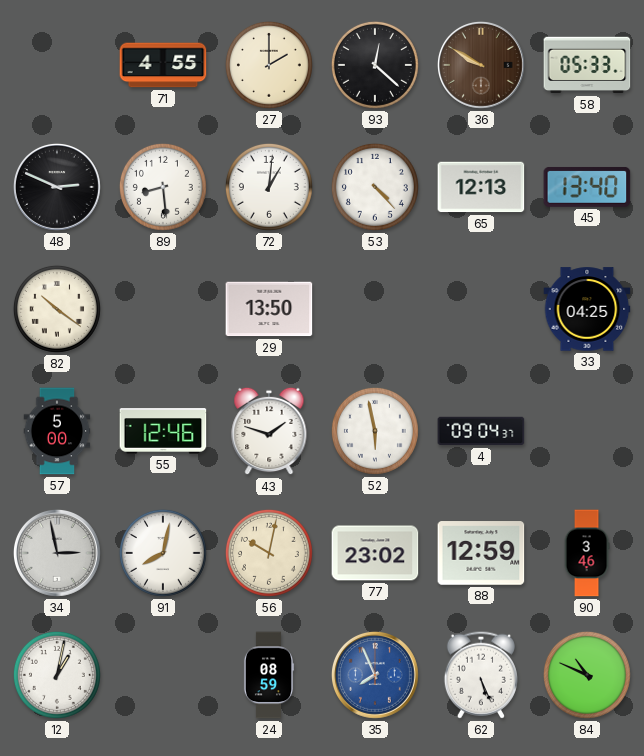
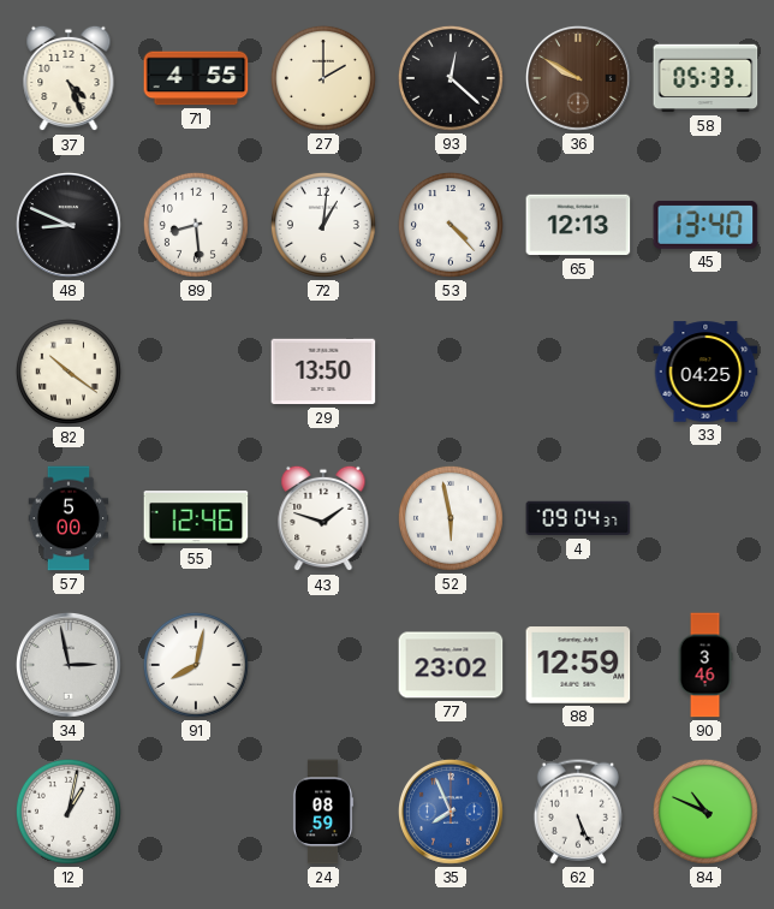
37: none -> 4:26
48: 2:49 -> 8:49
56: 10:02 -> none
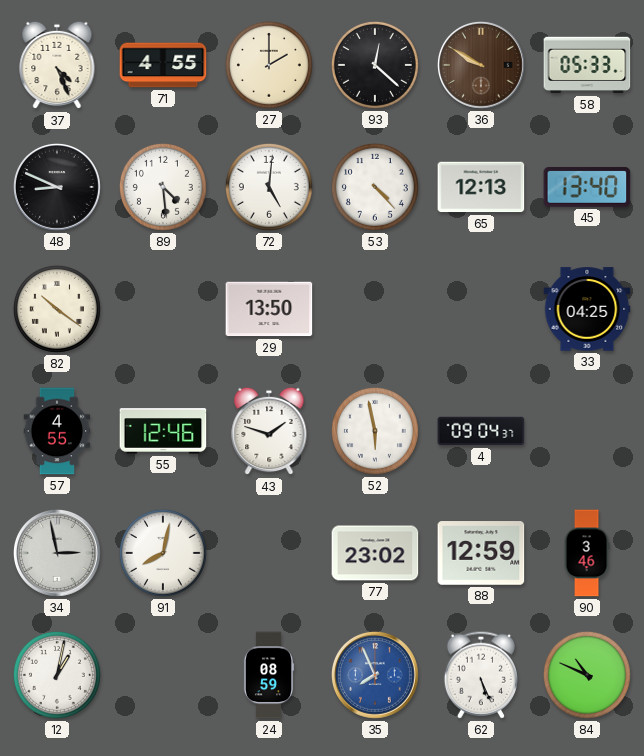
89: 8:29 -> 4:29
72: 1:01 -> 5:01
57: 5:00 -> 4:55
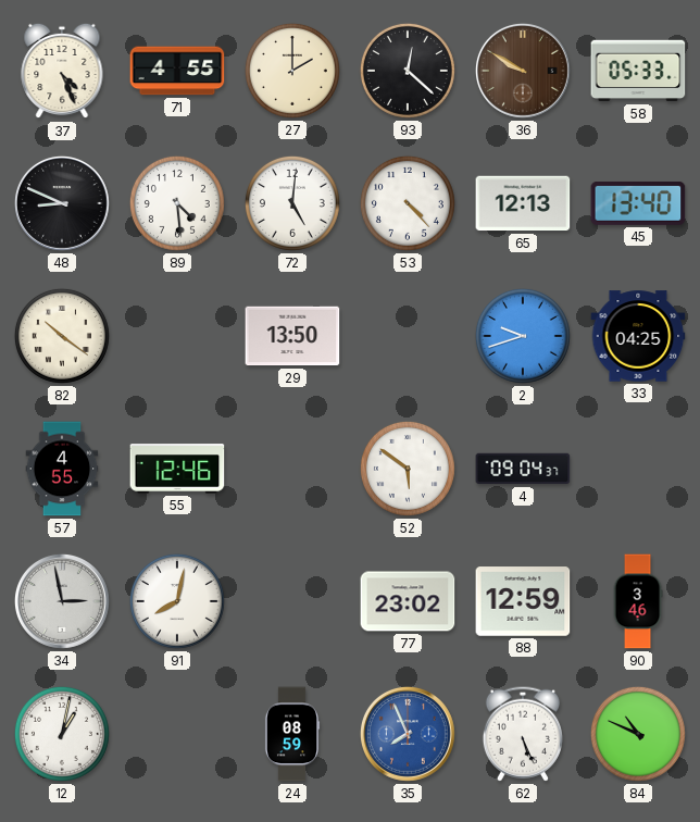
2: none -> 9:42
43: 1:48 -> none
52: 5:58 -> 5:51
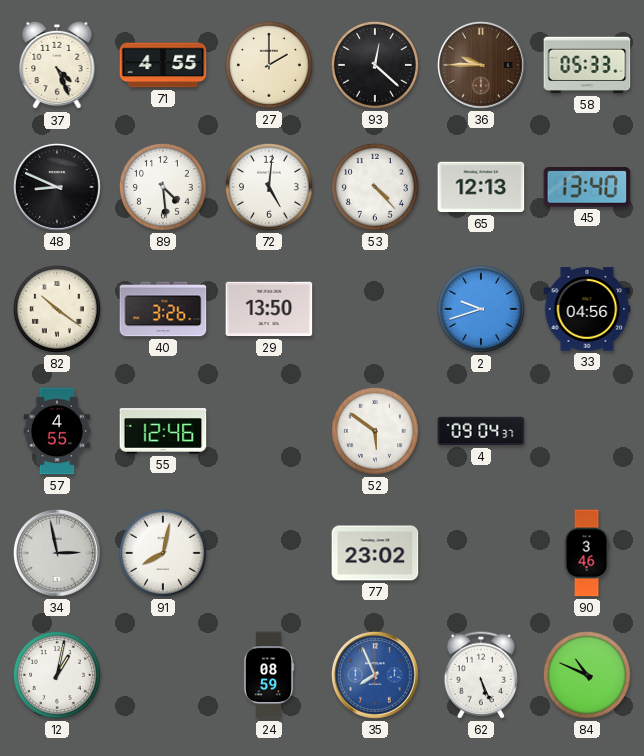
36: 9:50 -> 9:45
40: none -> 3:26
33: 04:25 -> 04:56
88: 12:59 -> none
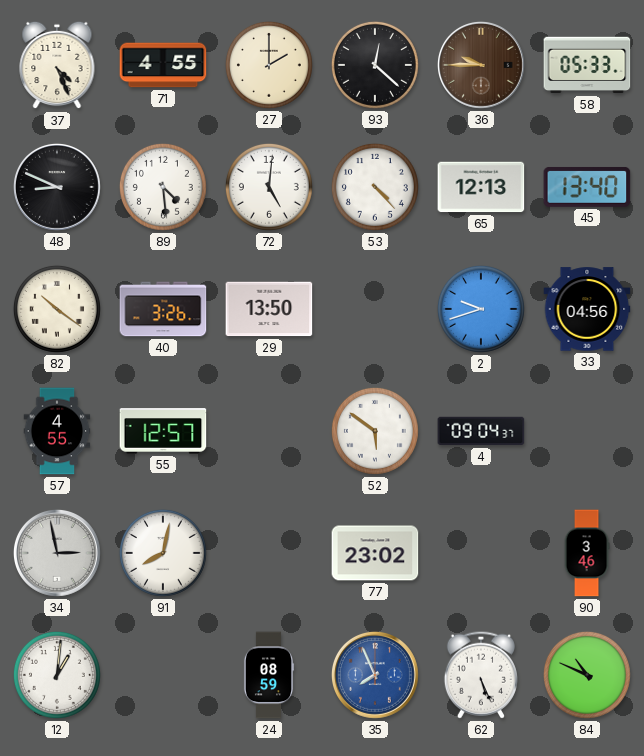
55: 12:46 -> 12:57
12: 1:02 -> 1:01
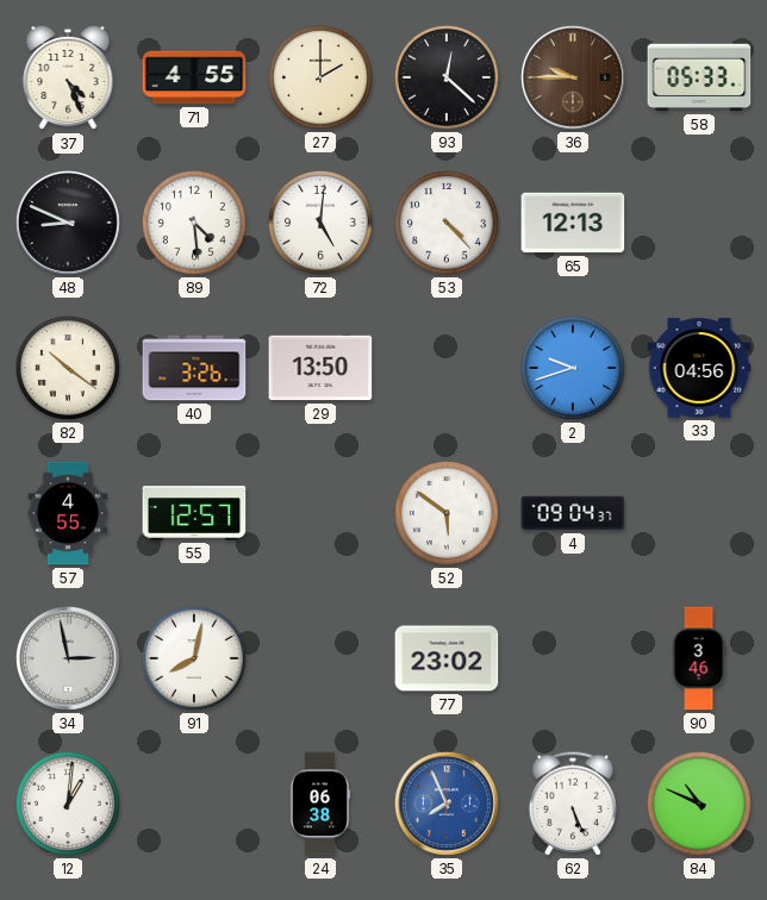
45: 13:40 -> none
24: 08:59 -> 06:38
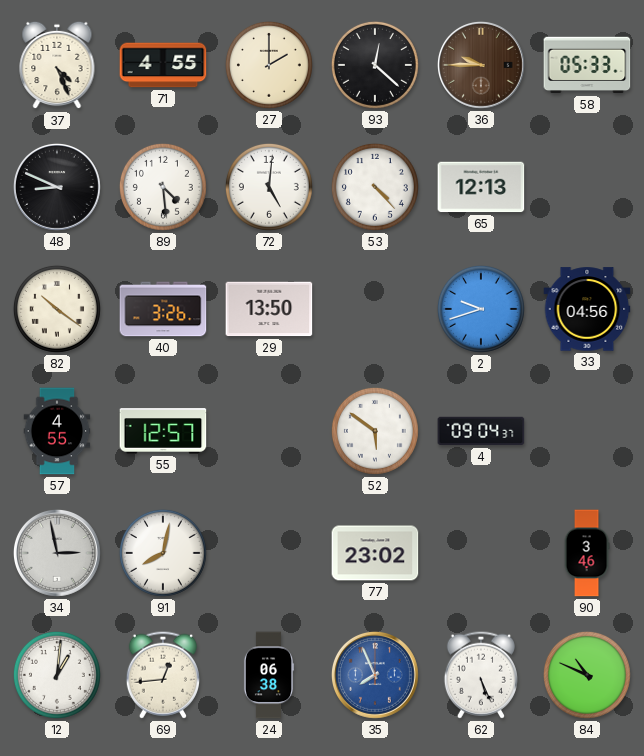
69: none -> 12:44
